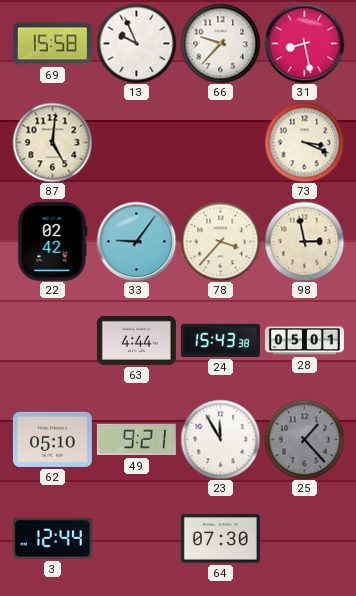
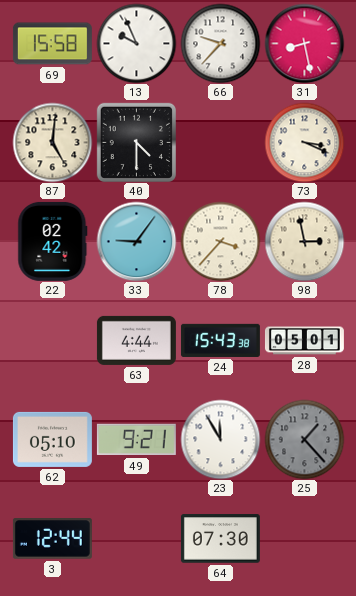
40: none -> 4:30
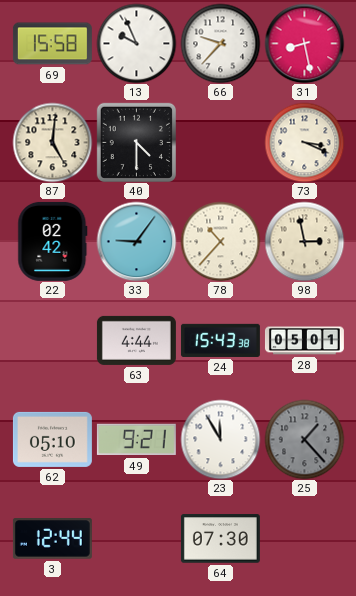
78: 3:37 -> 10:37
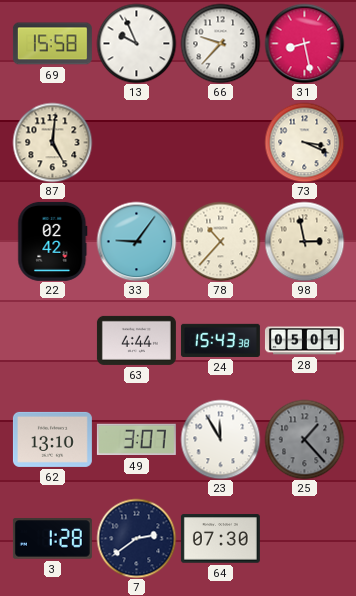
40: 4:30 -> none
62: 05:10 -> 13:10
49: 9:21 -> 3:07
3: 12:44 -> 1:28
7: none -> 2:39
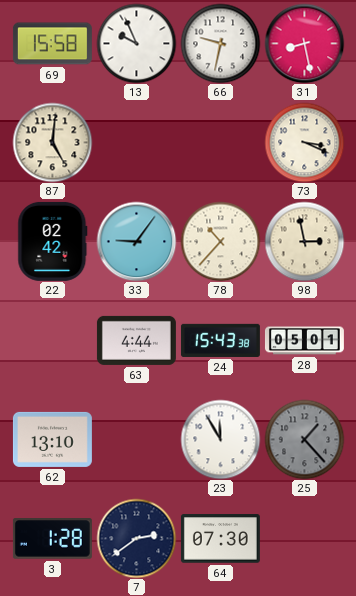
66: 9:37 -> 9:32
49: 3:07 -> none
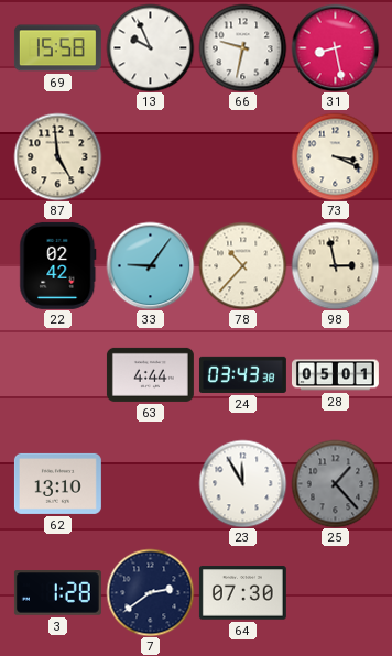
87: 5:01 -> 4:59
24: 15:43 -> 03:43
